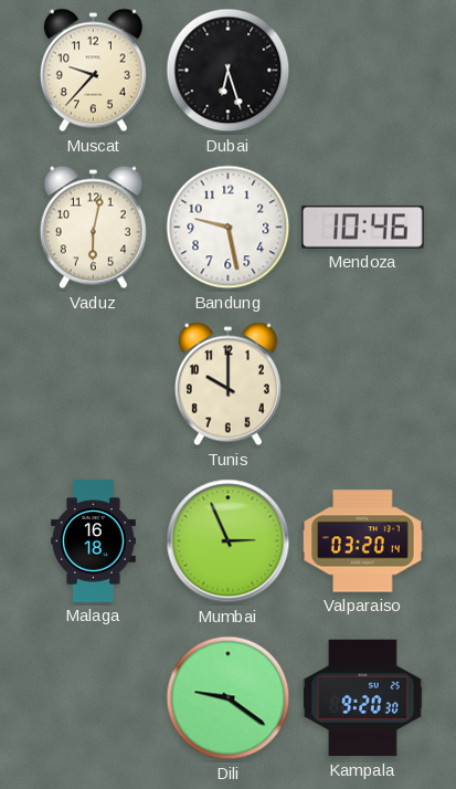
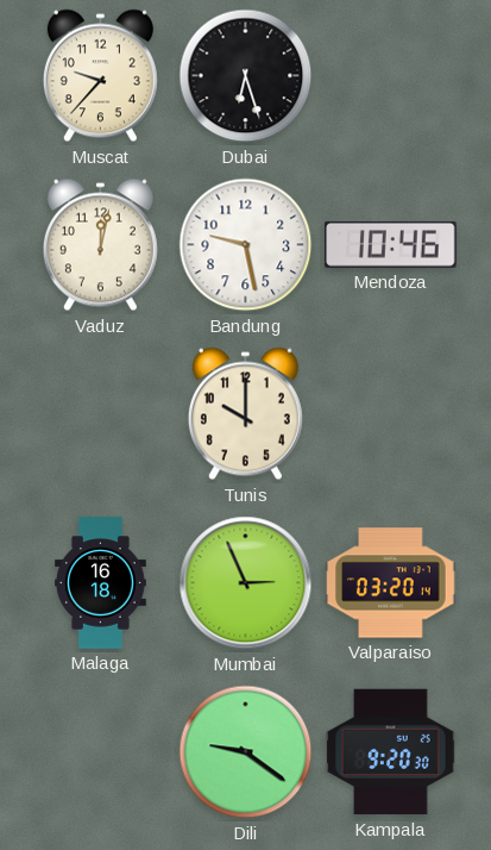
Vaduz: 6:02 -> 12:02
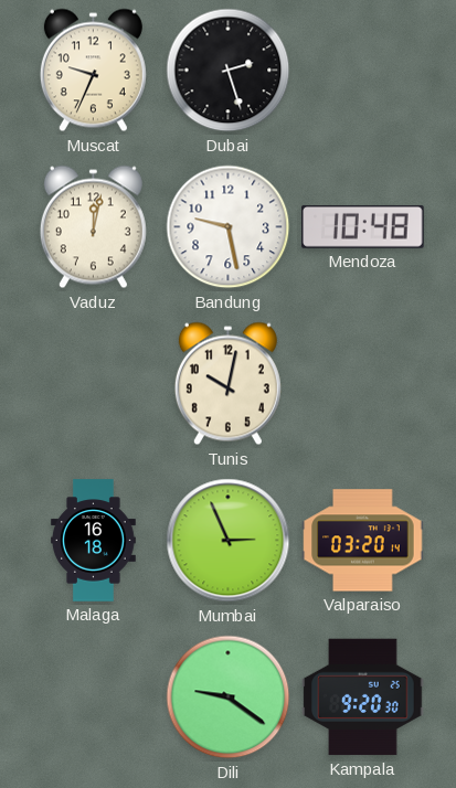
Muscat: 9:37 -> 9:34
Dubai: 6:27 -> 2:27
Mendoza: 10:46 -> 10:48
Tunis: 10:00 -> 10:02
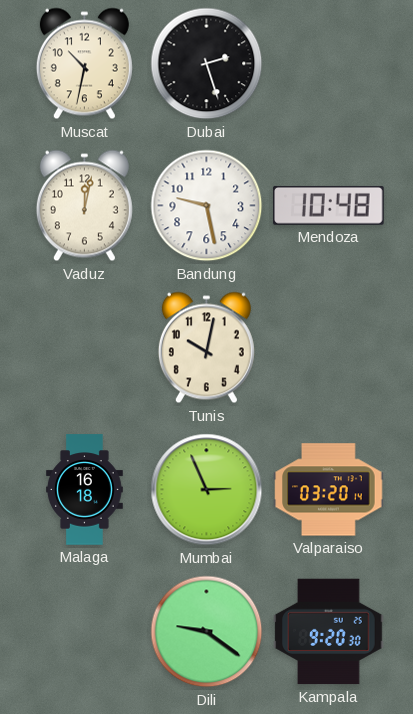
Muscat: 9:34 -> 10:32
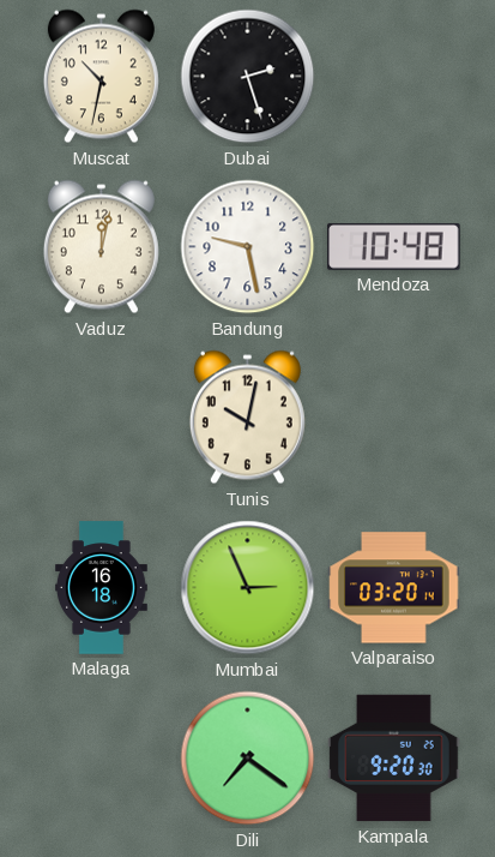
Dili: 9:21 -> 7:21
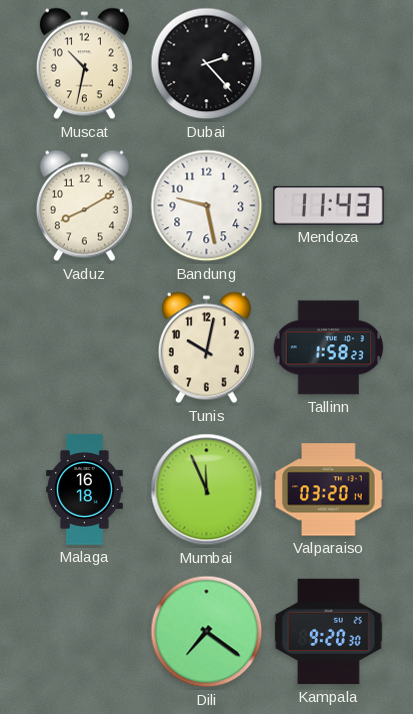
Dubai: 2:27 -> 2:23
Vaduz: 12:02 -> 8:10
Mendoza: 10:48 -> 11:43
Tallinn: none -> 1:58
Mumbai: 2:56 -> 11:56
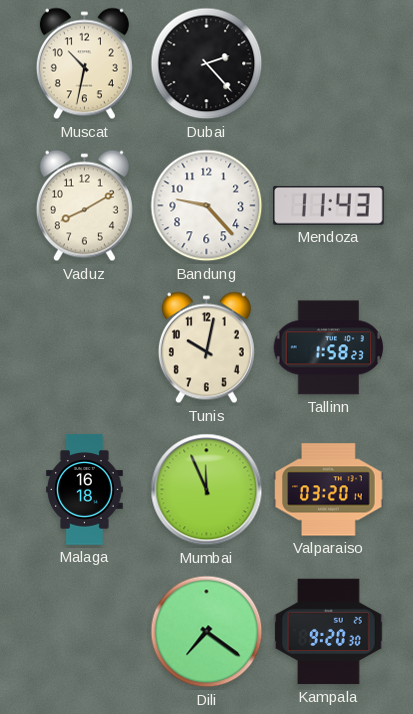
Bandung: 9:28 -> 9:23
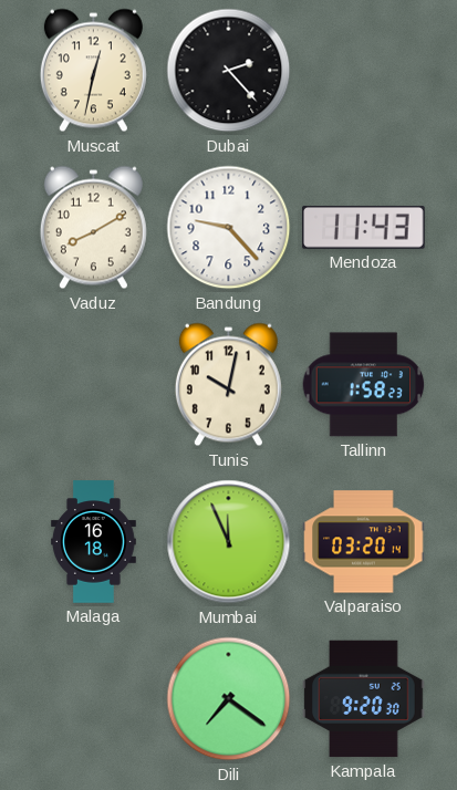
Muscat: 10:32 -> 12:32
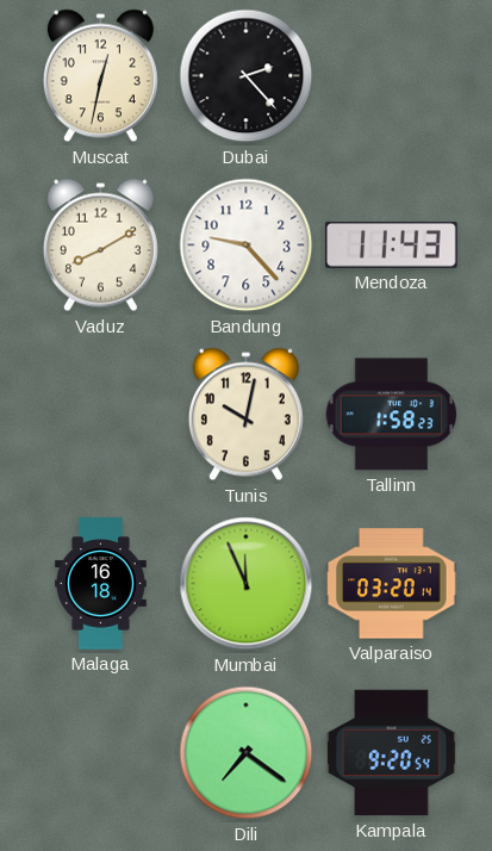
Kampala: 9:20:30 -> 9:20:54
